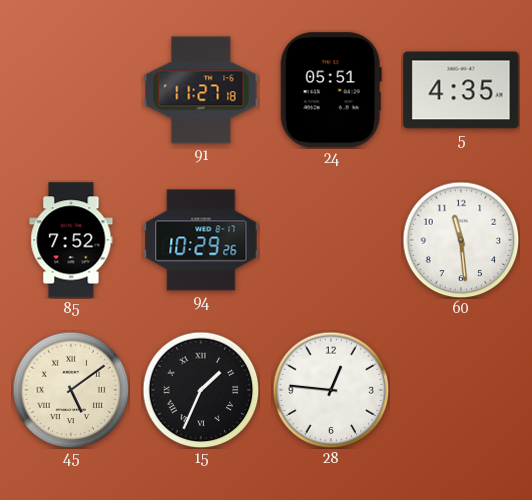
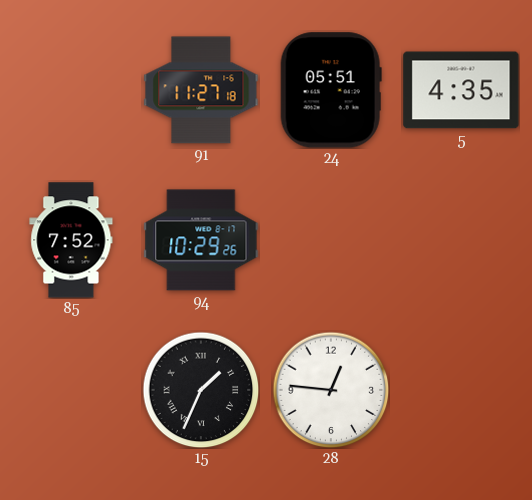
60: 11:29 -> none
45: 5:09 -> none
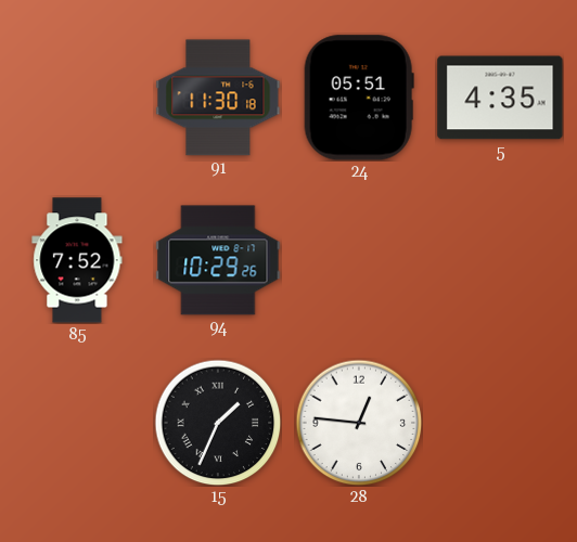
91: 11:27 -> 11:30
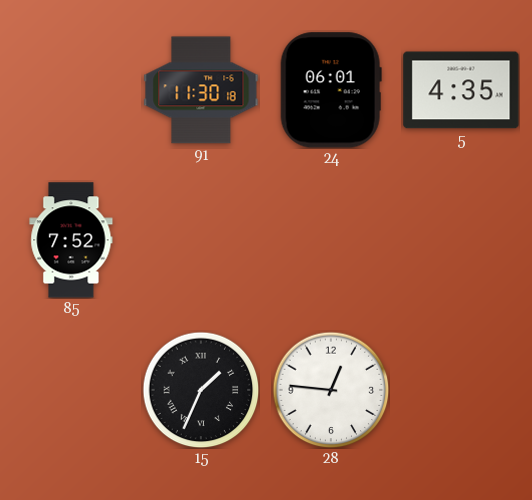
24: 05:51 -> 06:01
94: 10:29 -> none
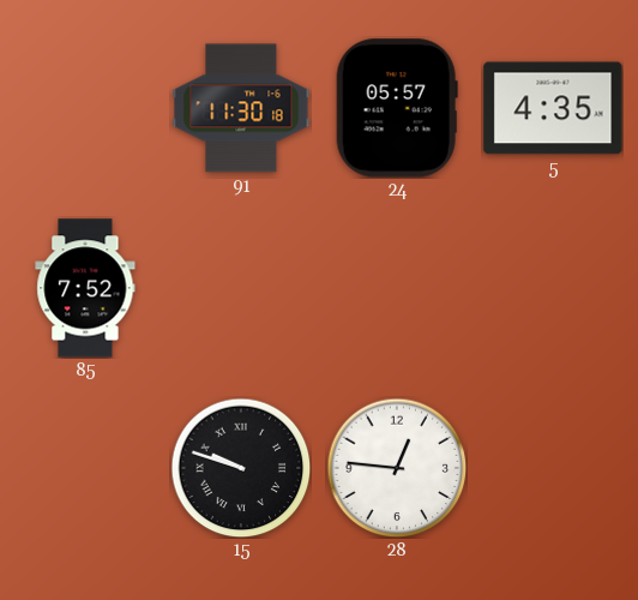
24: 06:01 -> 05:57
15: 1:34 -> 9:48
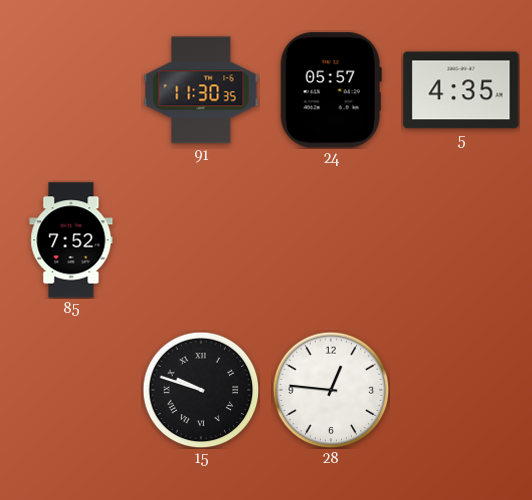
91: 11:30:18 -> 11:30:35
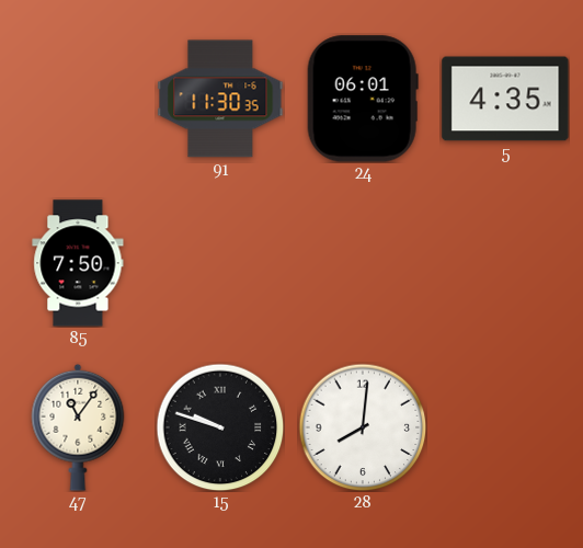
24: 05:57 -> 06:01
85: 7:52 -> 7:50
47: none -> 11:06
28: 12:46 -> 8:01
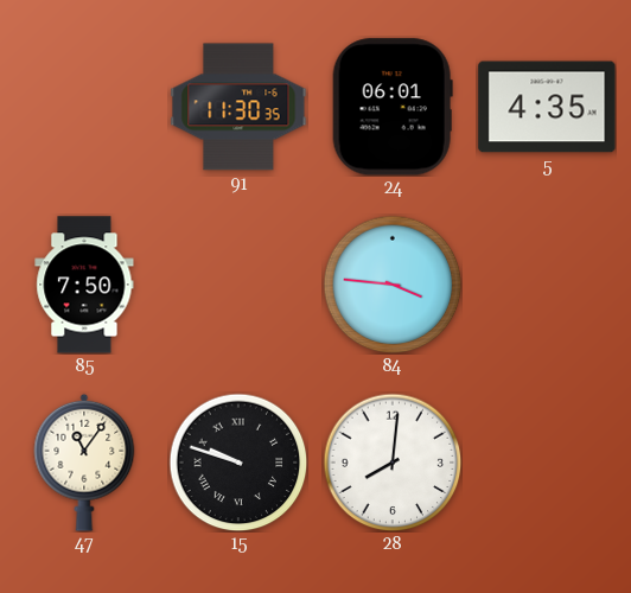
84: none -> 3:46
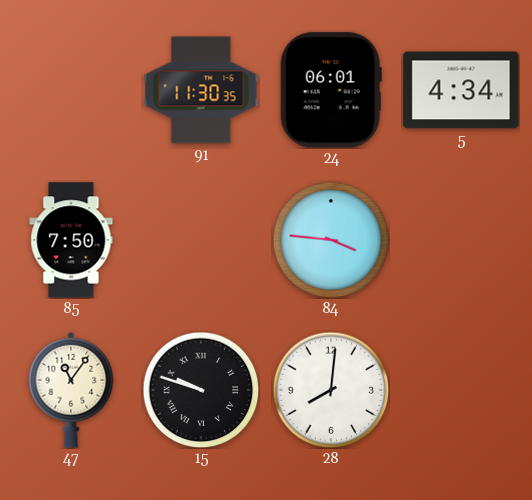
5: 4:35 -> 4:34
